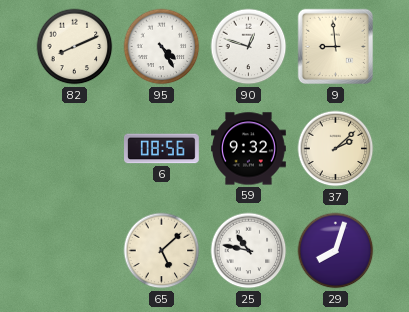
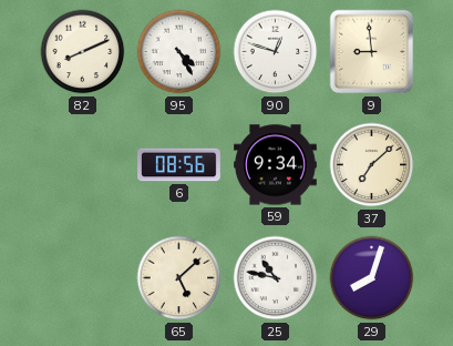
59: 9:32 -> 9:34
37: 2:08 -> 7:08
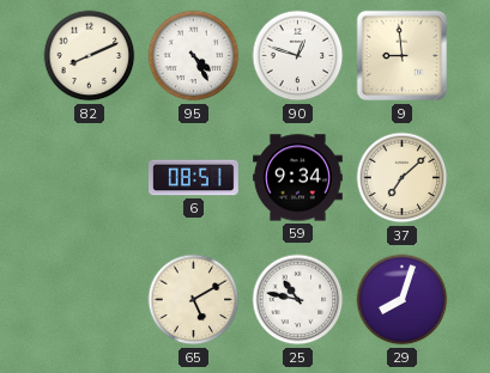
6: 08:56 -> 08:51
65: 5:08 -> 5:10
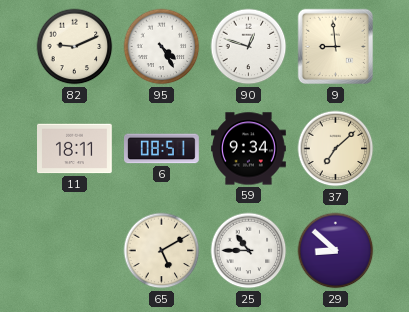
82: 8:11 -> 9:11
11: none -> 18:11
25: 10:47 -> 10:45
29: 8:03 -> 8:52
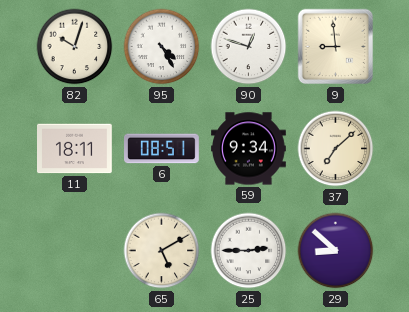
82: 9:11 -> 10:03
25: 10:45 -> 2:45
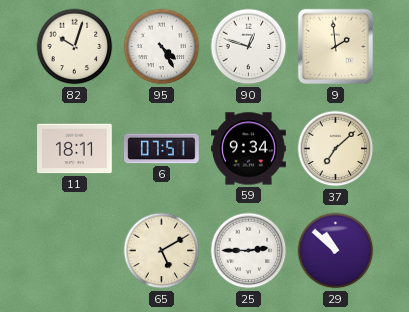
9: 8:59 -> 1:59
6: 08:51 -> 07:51
29: 8:52 -> 10:52
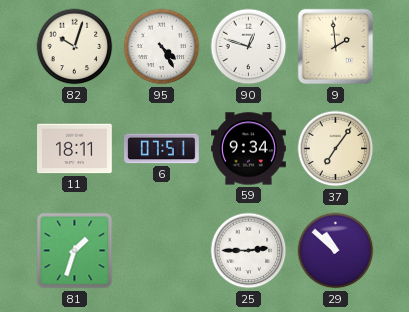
37: 7:08 -> 7:06
81: none -> 1:33
65: 5:10 -> none
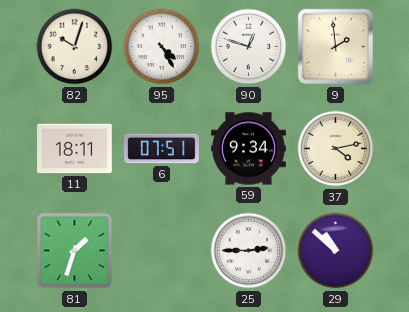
37: 7:06 -> 4:13
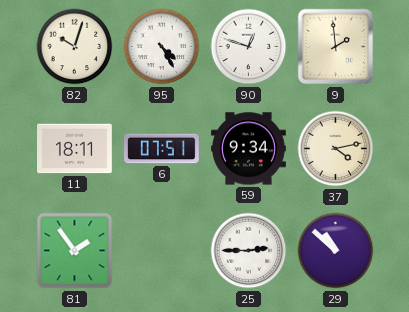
81: 1:33 -> 1:54
